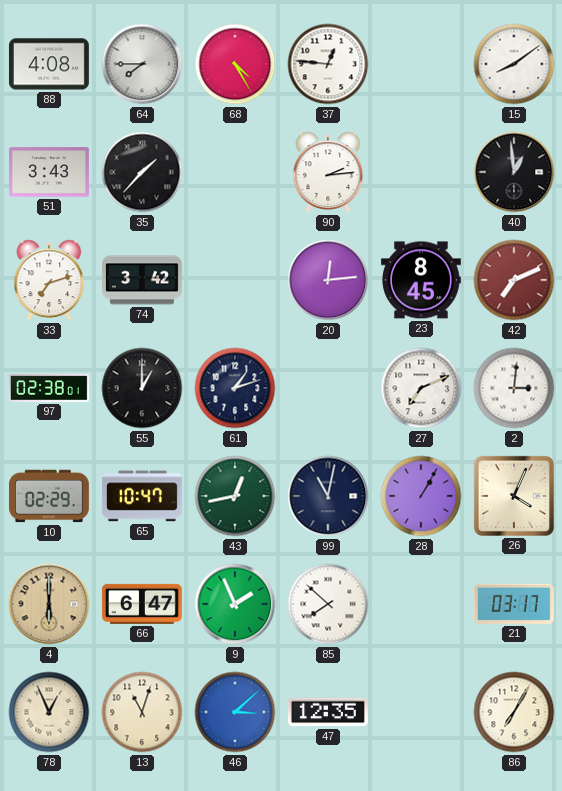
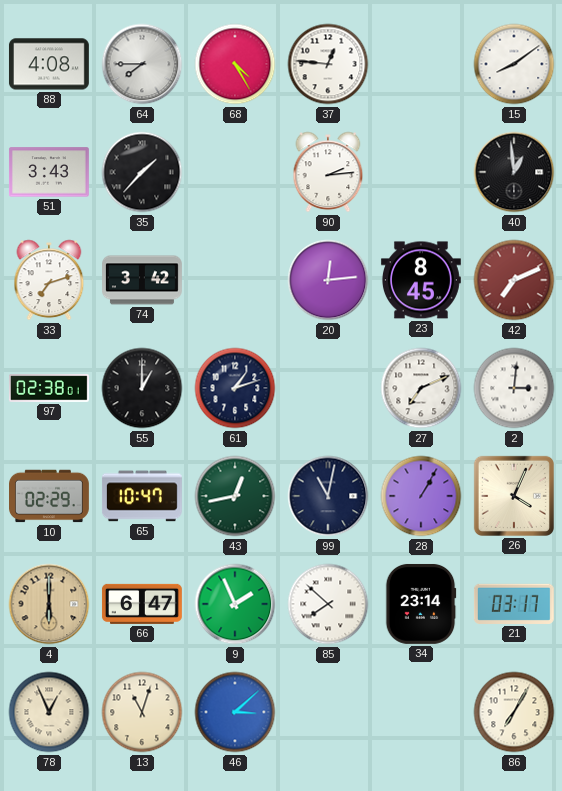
34: none -> 23:14
47: 12:35 -> none
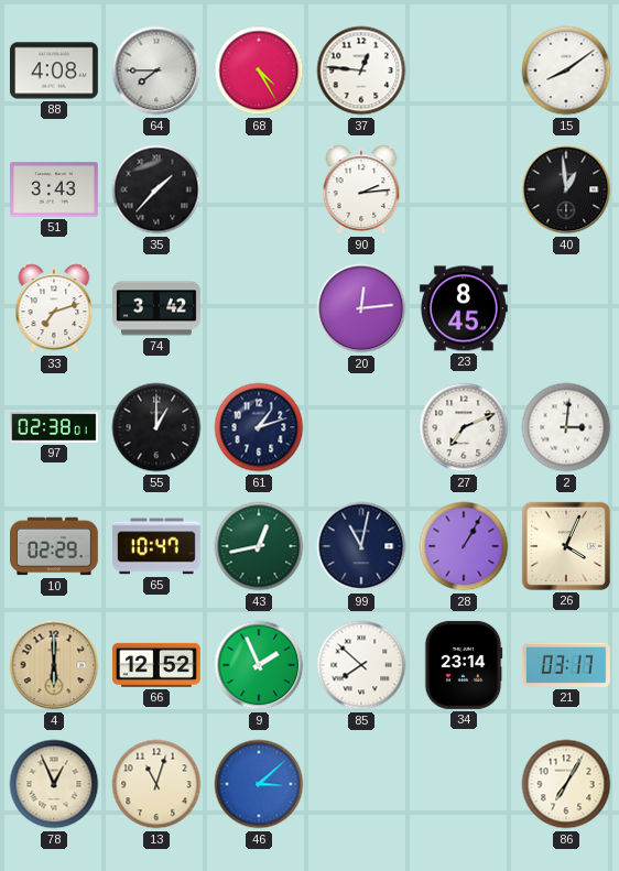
42: 7:11 -> none
66: 6:47 -> 12:52
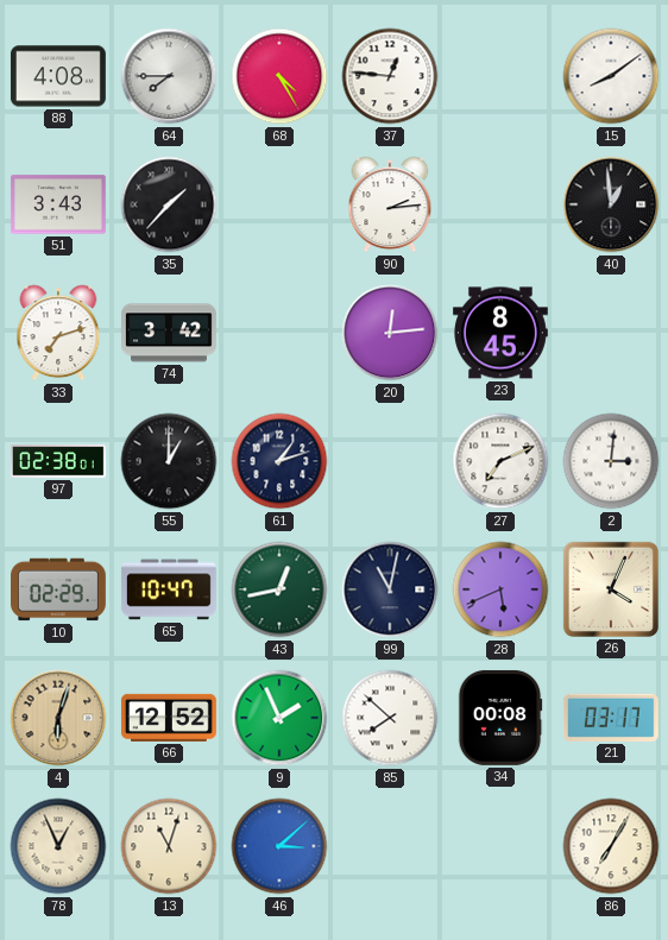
28: 1:05 -> 5:41
4: 6:00 -> 6:03
34: 23:14 -> 00:08
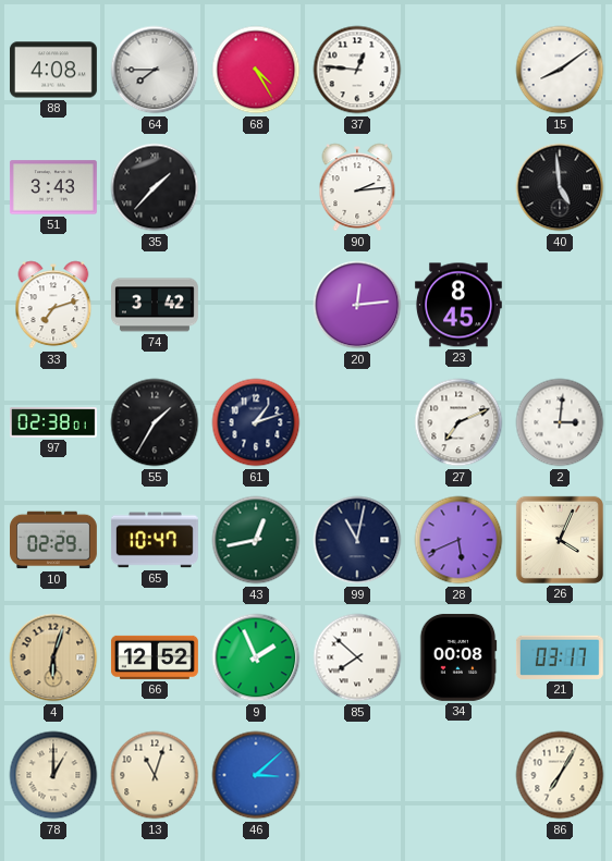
40: 12:59 -> 4:59
55: 1:00 -> 1:35
78: 12:56 -> 1:00
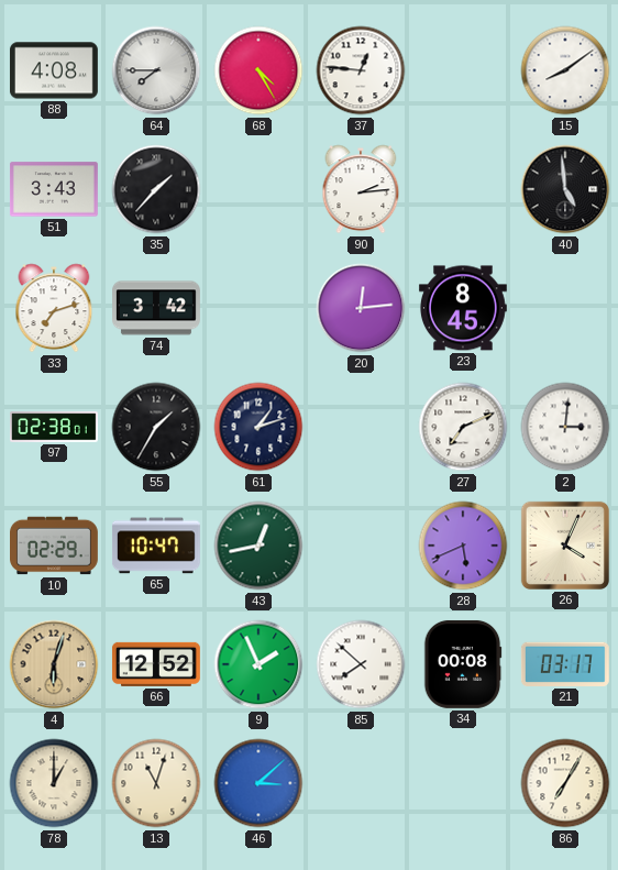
99: 11:02 -> none
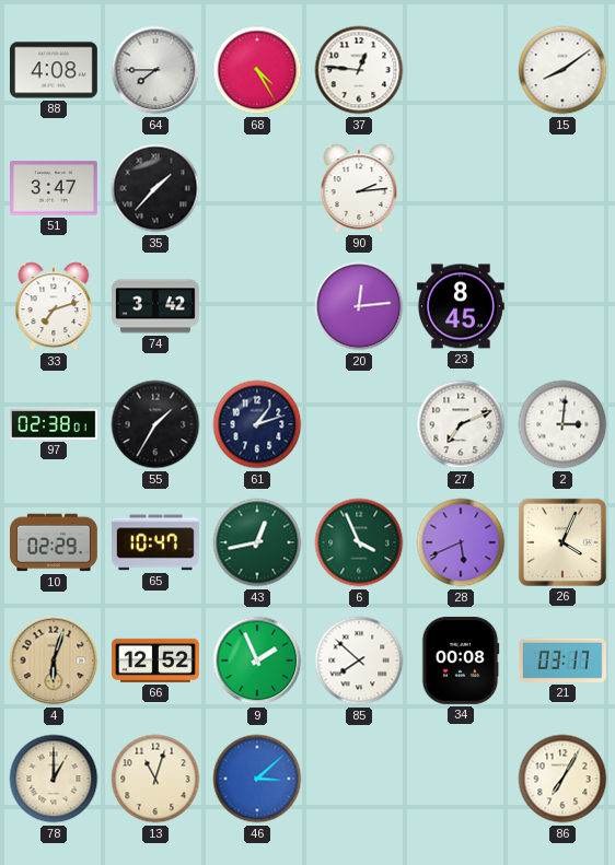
51: 3:43 -> 3:47
40: 4:59 -> none
6: none -> 3:56
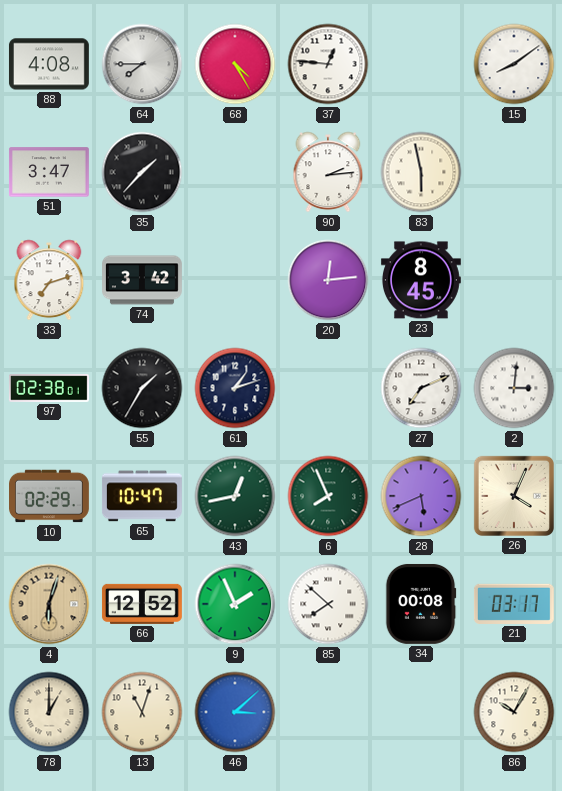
83: none -> 5:58
6: 3:56 -> 7:56
86: 7:05 -> 10:05
